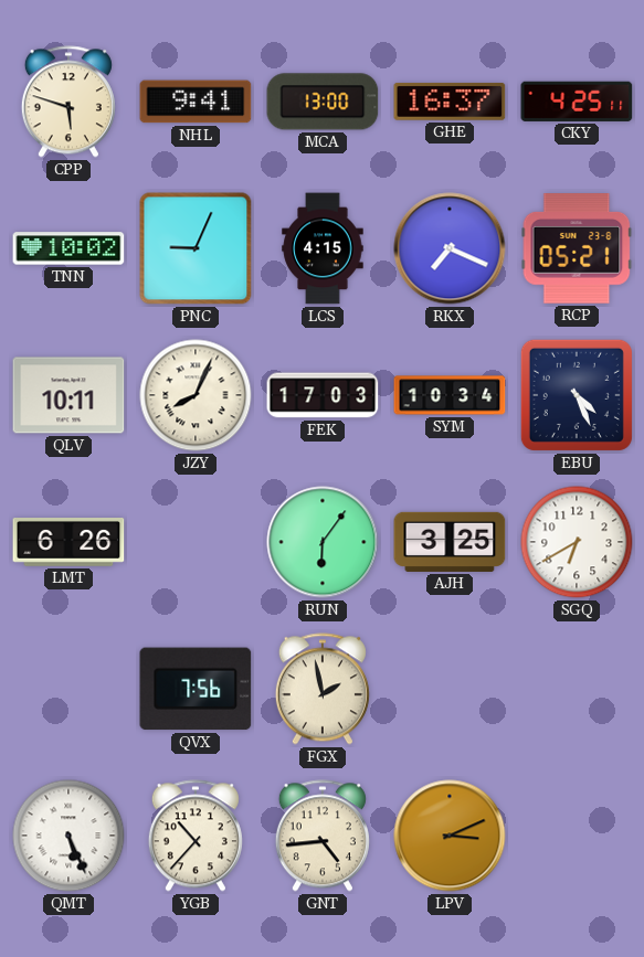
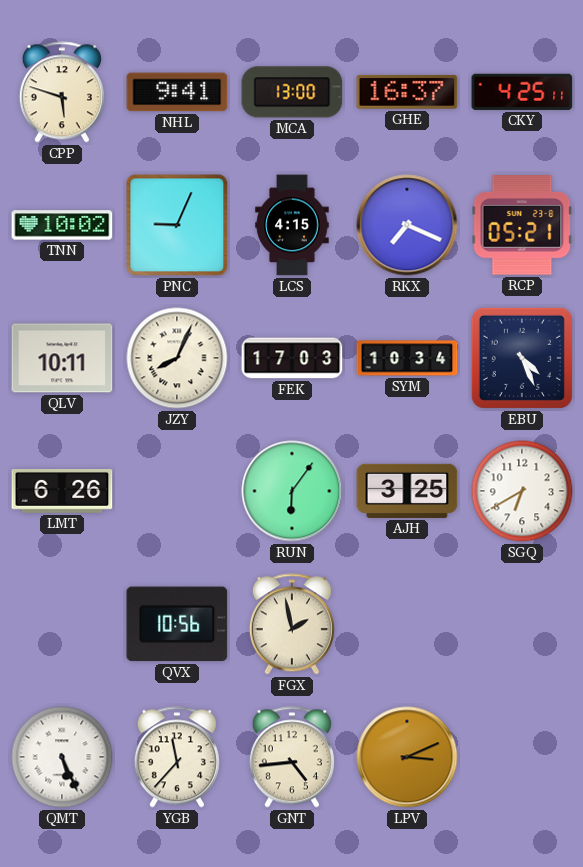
QVX: 7:56 -> 10:56
YGB: 10:37 -> 11:37
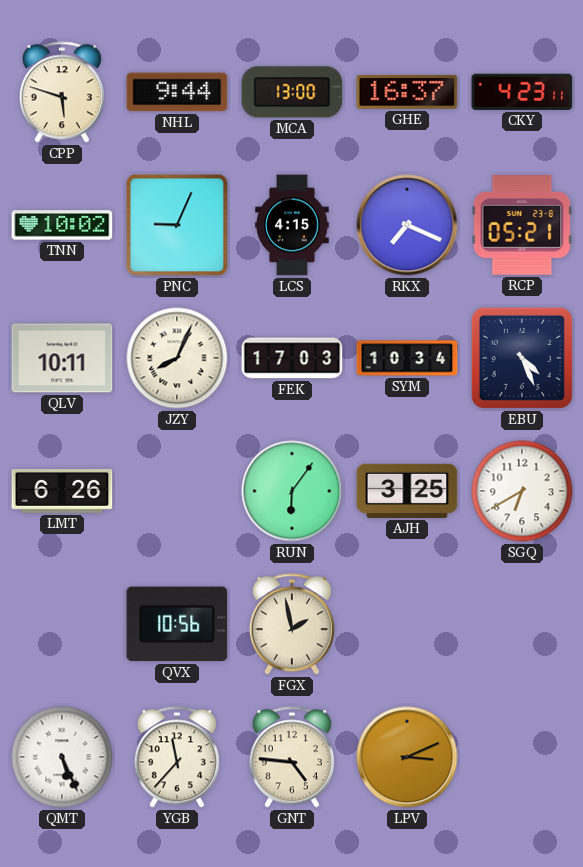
NHL: 9:41 -> 9:44
CKY: 4:25 -> 4:23
GNT: 4:44 -> 4:46
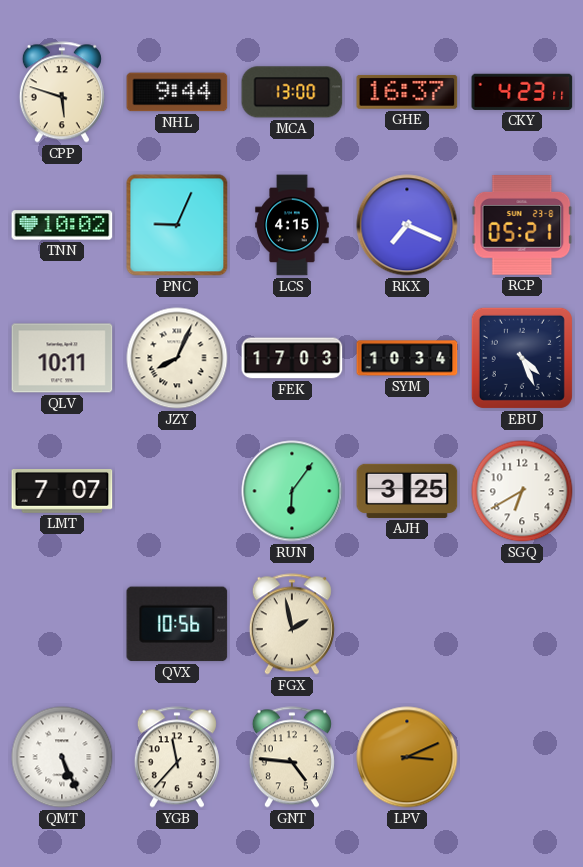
LMT: 6:26 -> 7:07
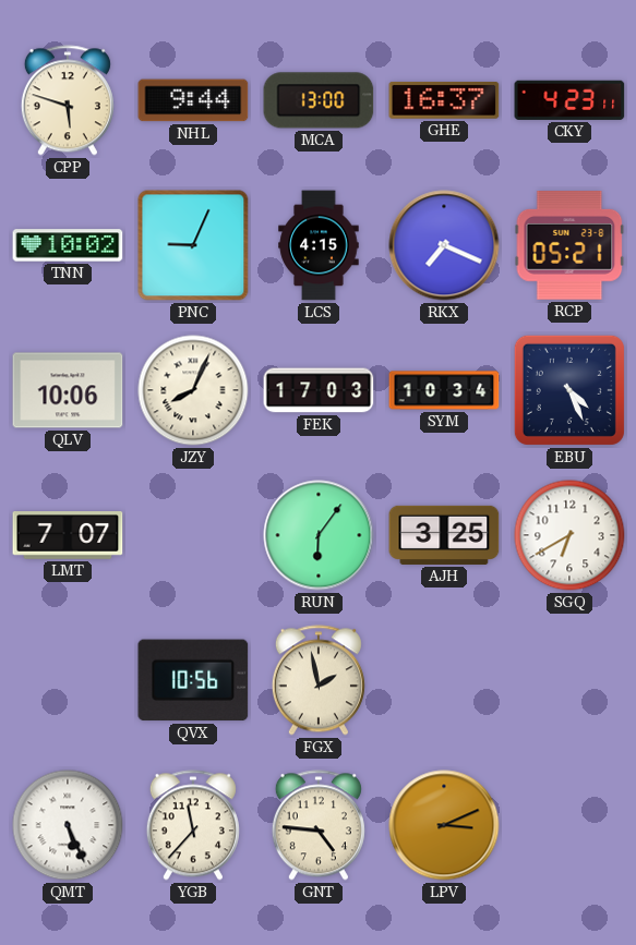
QLV: 10:11 -> 10:06
